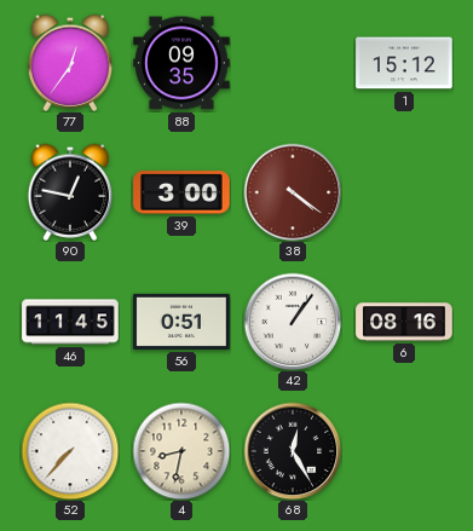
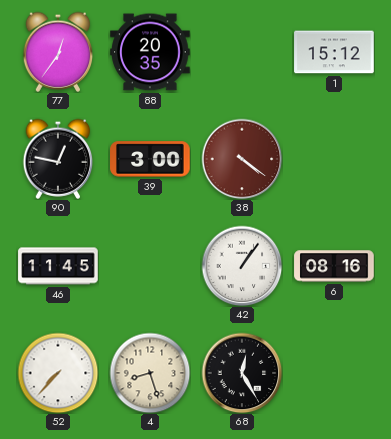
88: 09:35 -> 20:35
56: 0:51 -> none
4: 8:32 -> 8:27
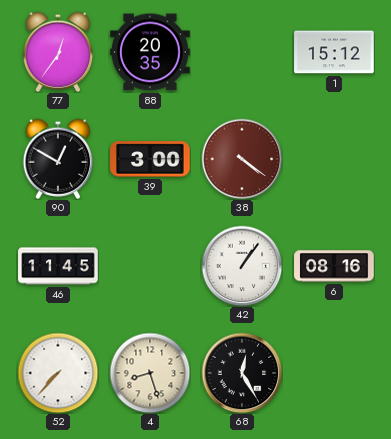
90: 12:47 -> 12:50
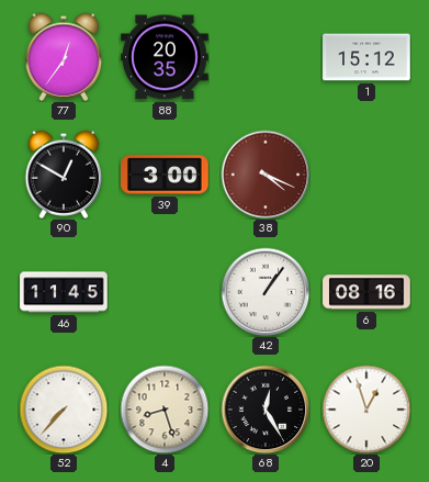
38: 4:21 -> 4:19
20: none -> 12:57
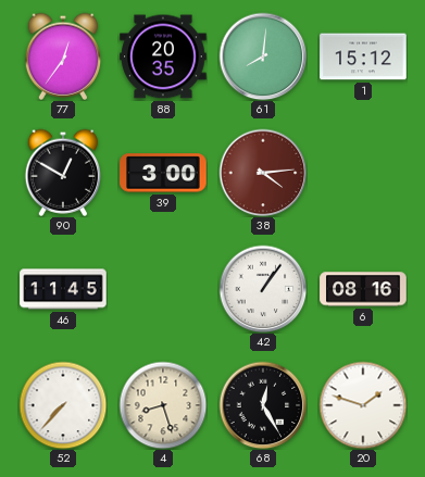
61: none -> 8:01
38: 4:19 -> 4:14
20: 12:57 -> 1:48
